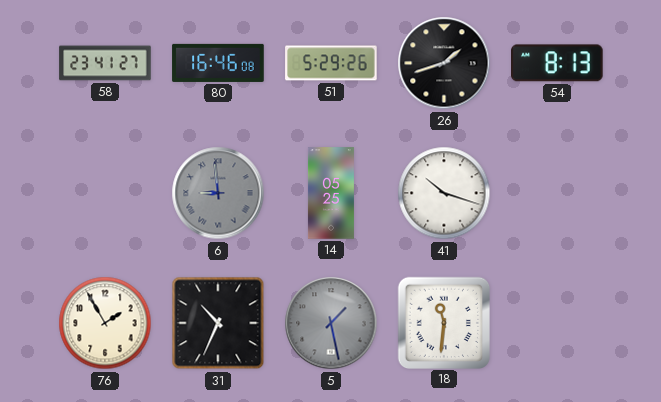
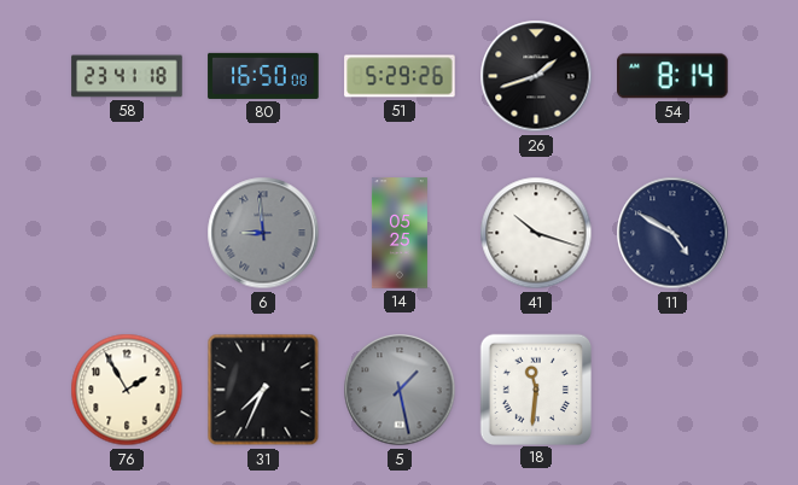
58: 23:41:27 -> 23:41:18
80: 16:46 -> 16:50
54: 8:13 -> 8:14
11: none -> 4:50
31: 10:34 -> 7:34
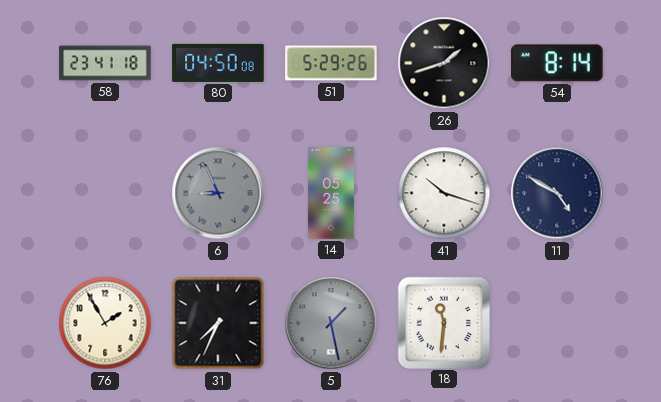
80: 16:50 -> 04:50
6: 8:59 -> 8:56
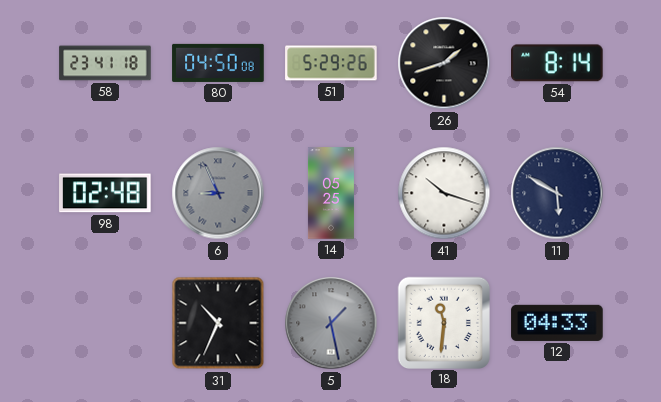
98: none -> 02:48
11: 4:50 -> 5:50
76: 1:55 -> none
31: 7:34 -> 10:34
12: none -> 04:33
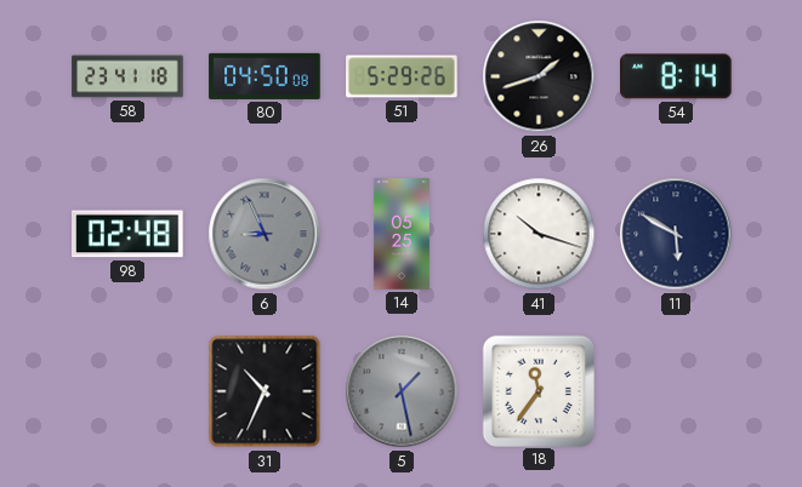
18: 11:31 -> 11:36
12: 04:33 -> none
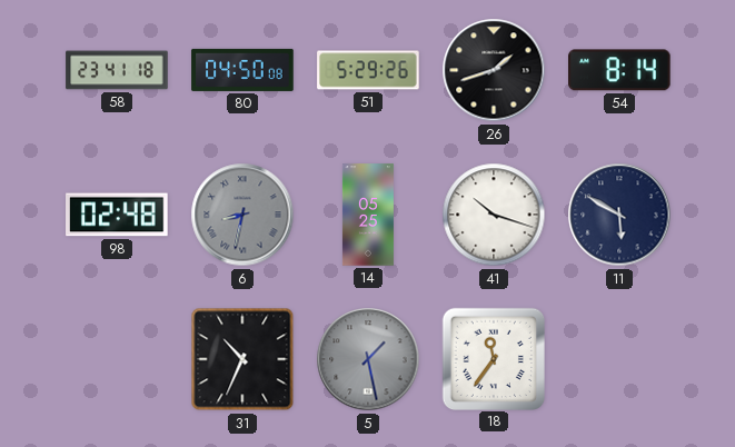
6: 8:56 -> 8:32
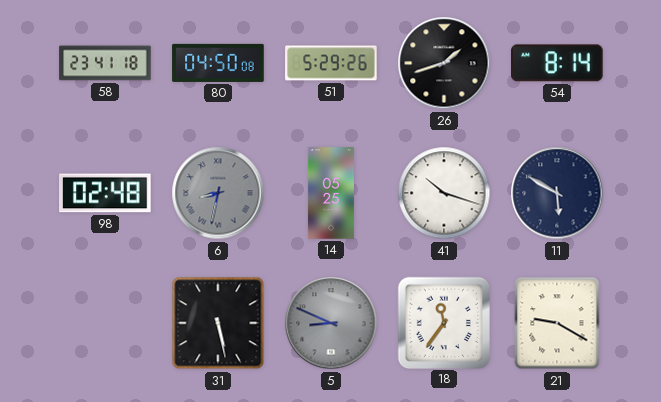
31: 10:34 -> 5:28
5: 1:28 -> 8:49
21: none -> 9:20
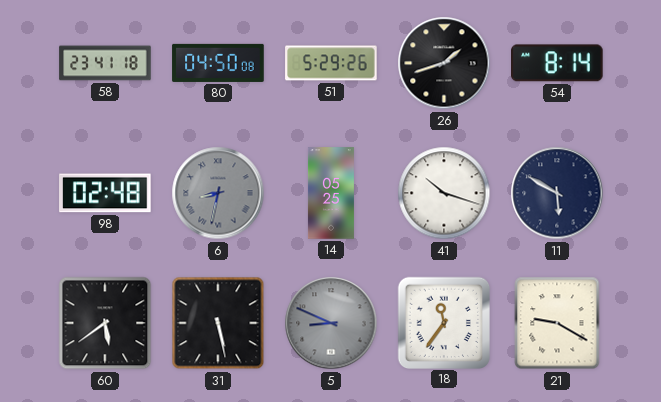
60: none -> 5:39
